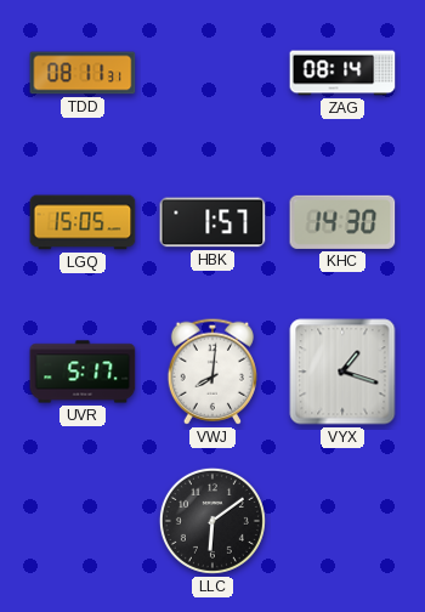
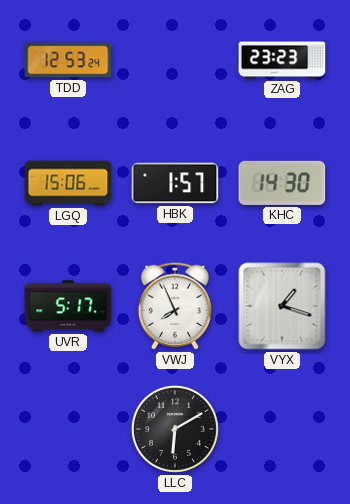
TDD: 08:11 -> 12:53
ZAG: 08:14 -> 23:23
LGQ: 15:05 -> 15:06
VWJ: 8:01 -> 7:56
LLC: 6:09 -> 6:10
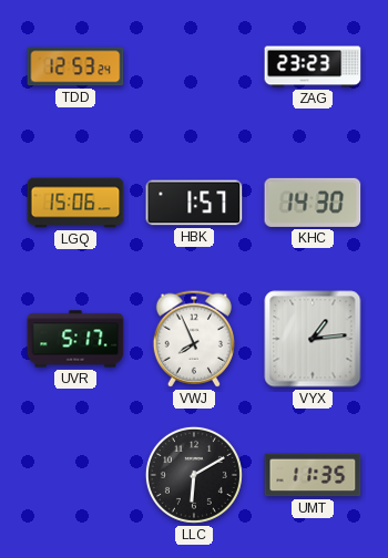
VYX: 1:18 -> 1:14
UMT: none -> 11:35
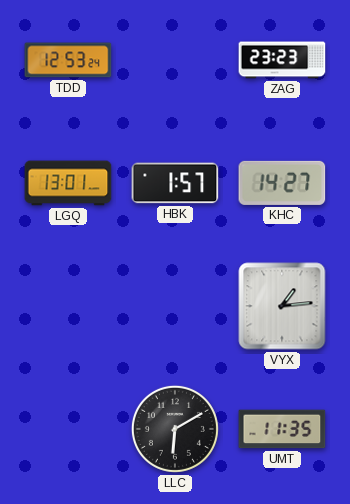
LGQ: 15:06 -> 13:01
KHC: 14:30 -> 14:27
UVR: 5:17 -> none
VWJ: 7:56 -> none
